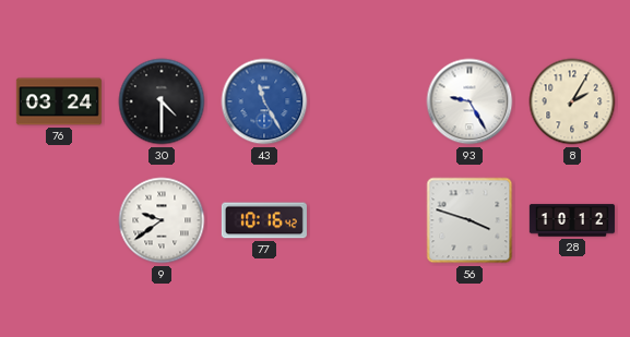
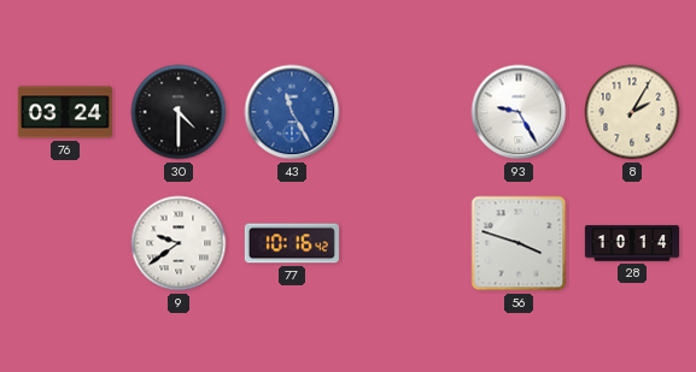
28: 10:12 -> 10:14
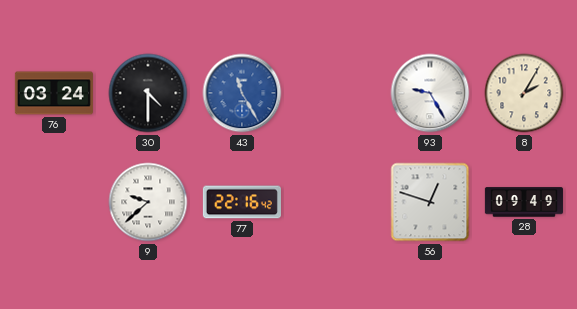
9: 9:39 -> 9:38
77: 10:16 -> 22:16
56: 3:48 -> 12:48
28: 10:14 -> 09:49
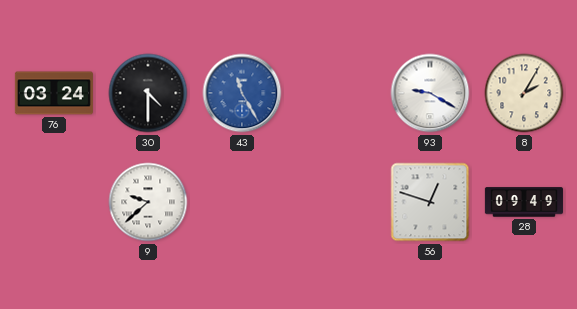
93: 9:25 -> 9:20
77: 22:16 -> none
